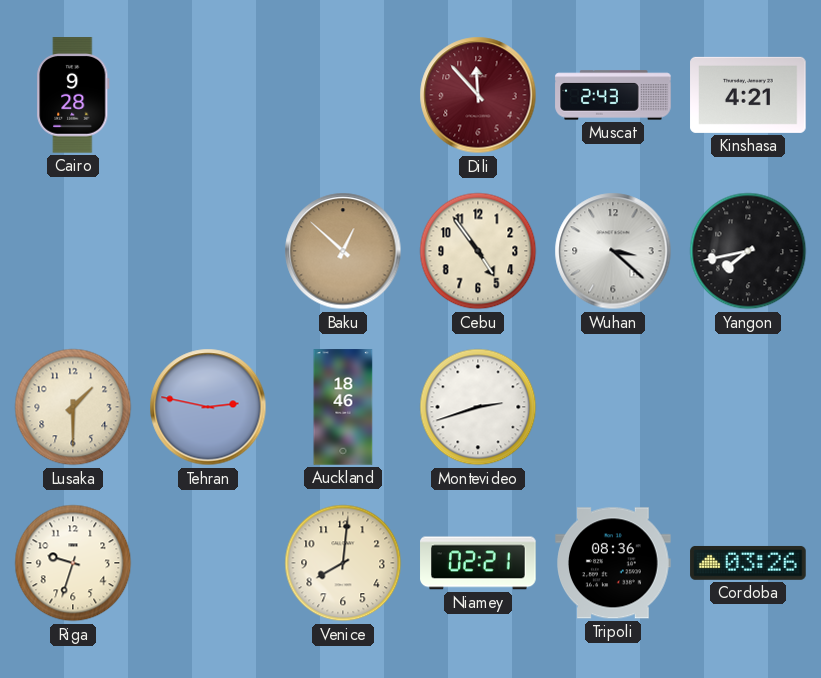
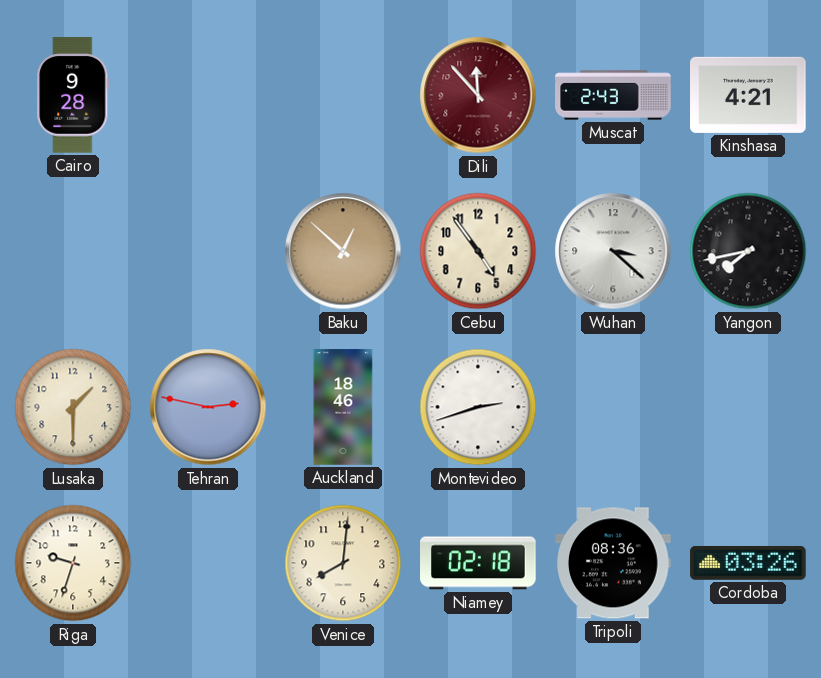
Niamey: 02:21 -> 02:18
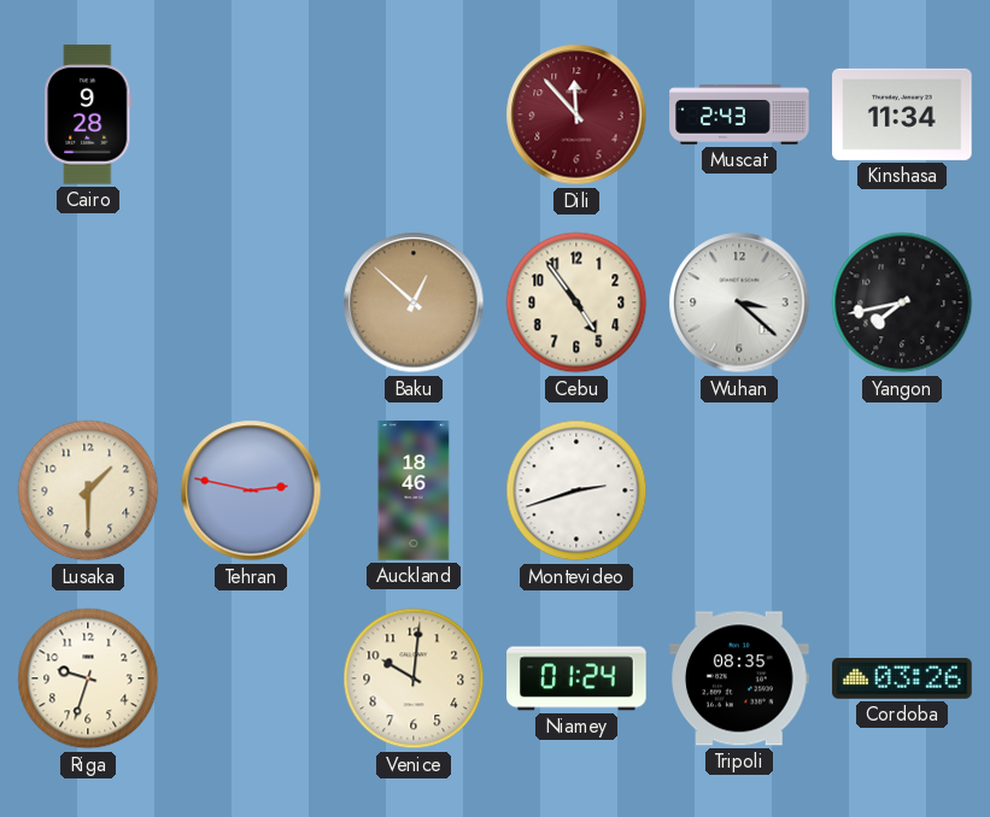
Kinshasa: 4:21 -> 11:34
Venice: 8:01 -> 10:01
Niamey: 02:18 -> 01:24
Tripoli: 08:36 -> 08:35
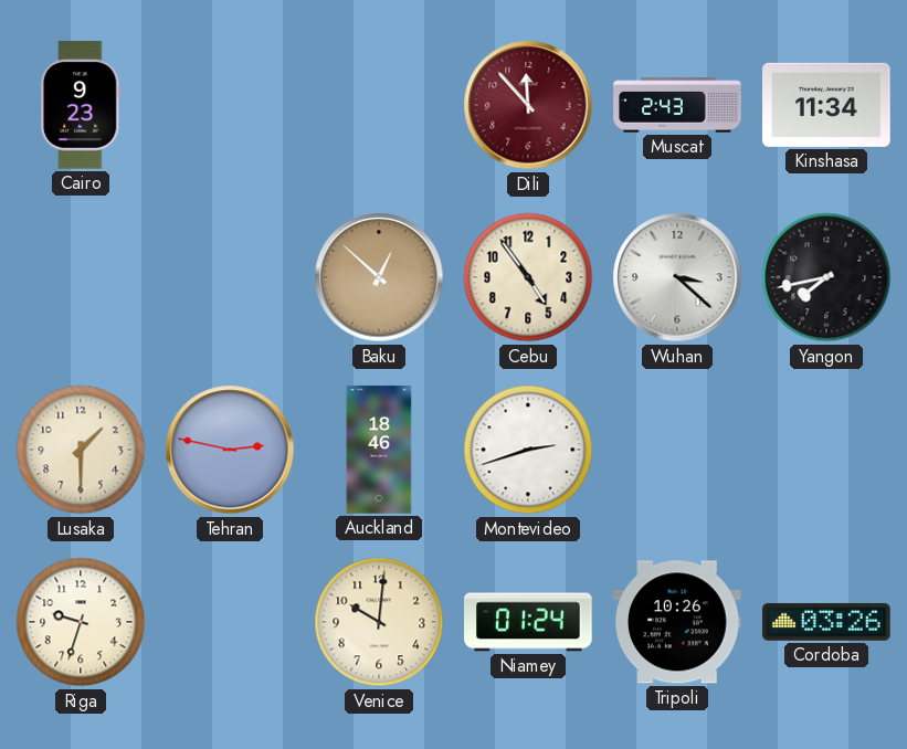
Cairo: 9:28 -> 9:23
Tripoli: 08:35 -> 10:26
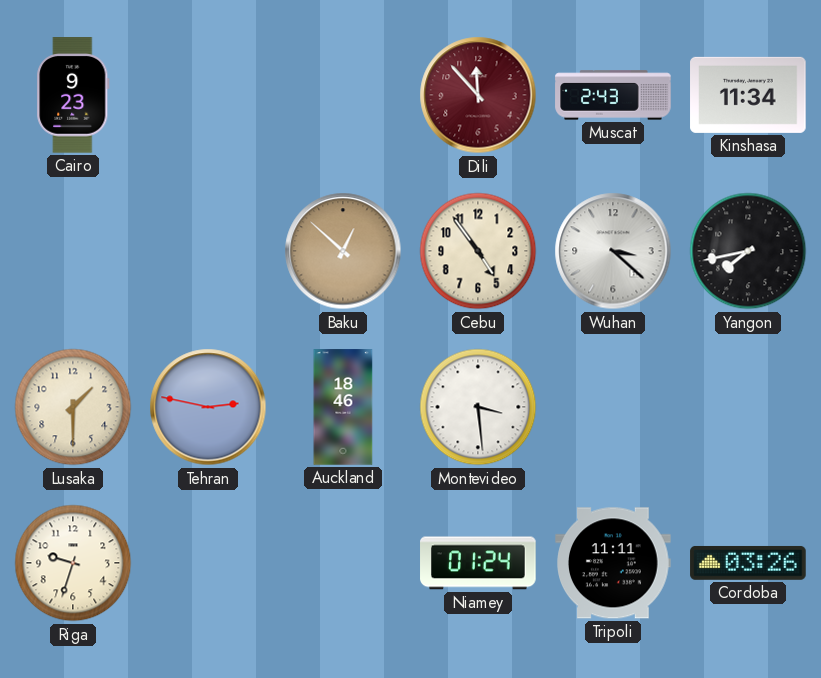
Montevideo: 2:42 -> 3:29
Venice: 10:01 -> none
Tripoli: 10:26 -> 11:11
